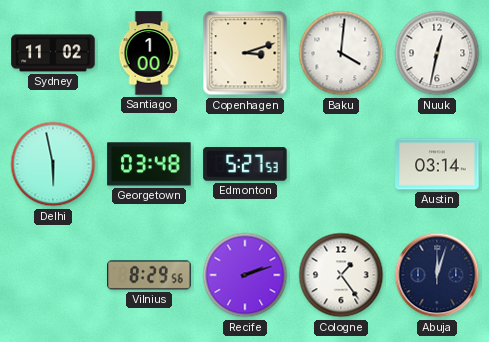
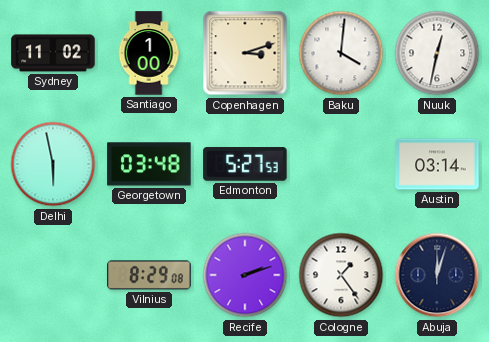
Vilnius: 8:29:56 -> 8:29:08
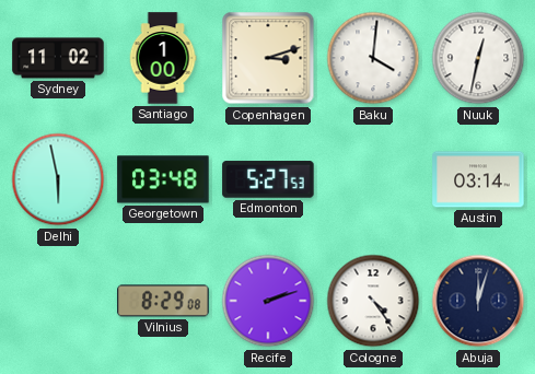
Cologne: 1:24 -> 4:24
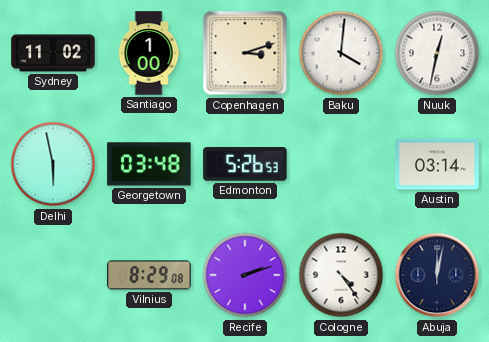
Edmonton: 5:27 -> 5:26
Abuja: 12:03 -> 12:02
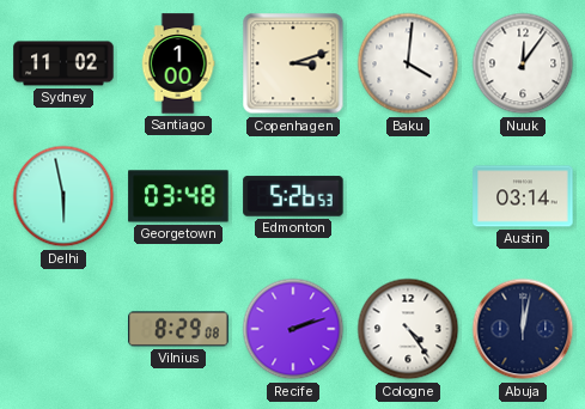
Nuuk: 12:32 -> 12:06
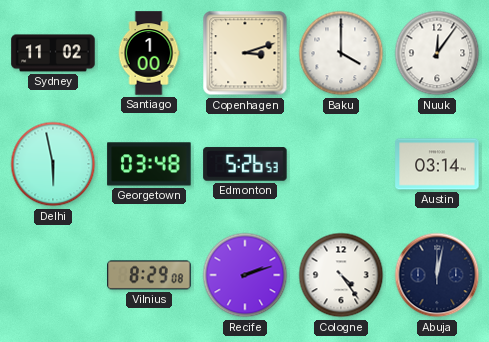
Baku: 4:01 -> 4:00
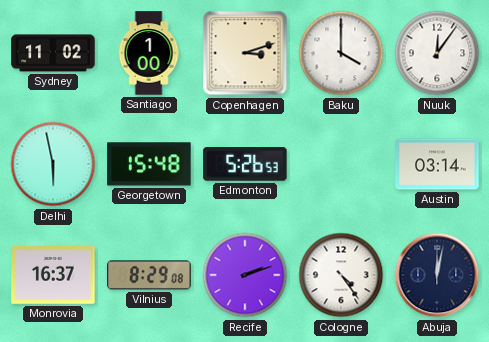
Georgetown: 03:48 -> 15:48
Monrovia: none -> 16:37
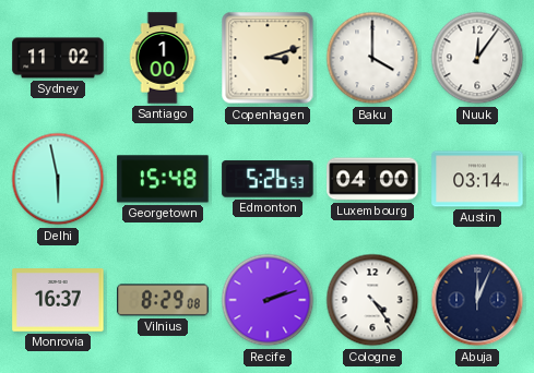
Luxembourg: none -> 04:00
Abuja: 12:02 -> 12:04
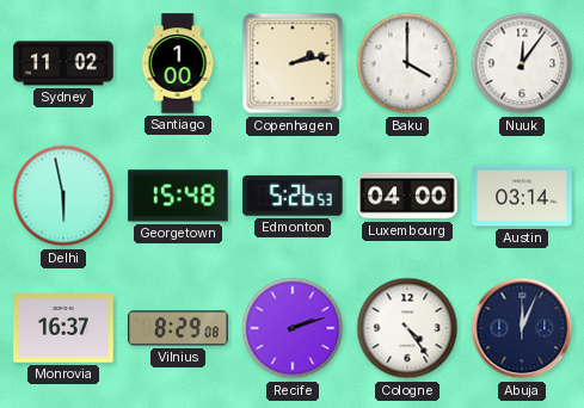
Copenhagen: 3:12 -> 2:13
